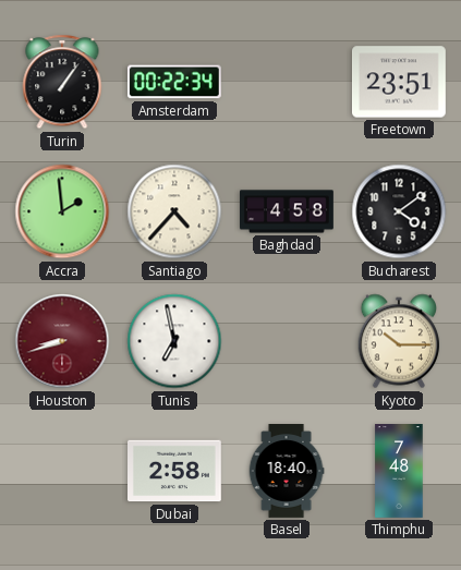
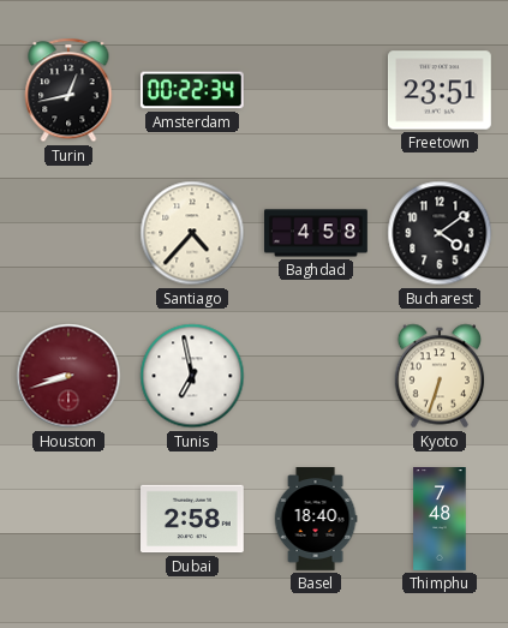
Turin: 1:06 -> 12:43
Accra: 1:59 -> none
Kyoto: 10:15 -> 6:33
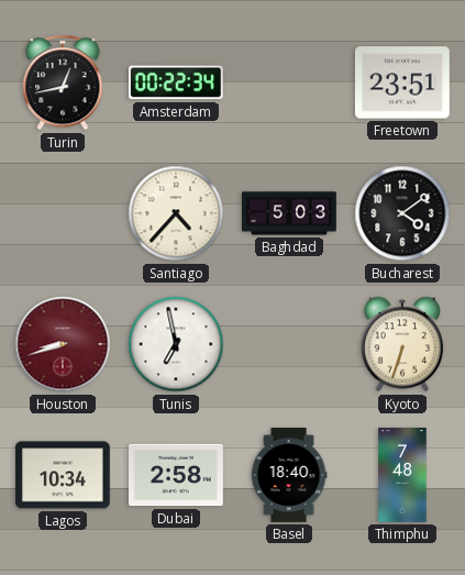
Baghdad: 4:58 -> 5:03
Lagos: none -> 10:34
